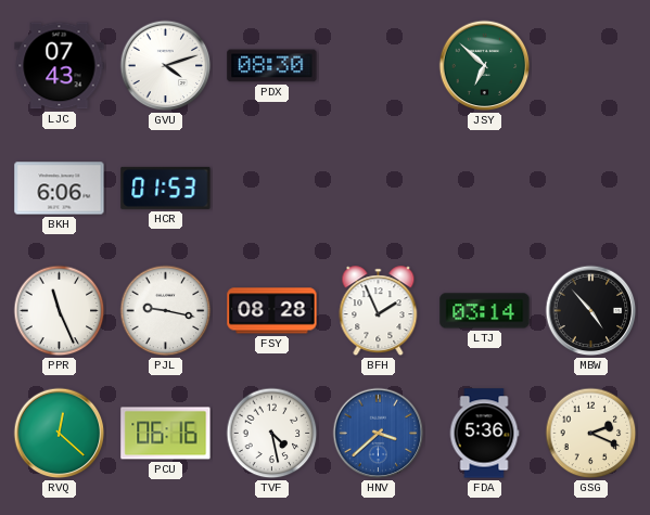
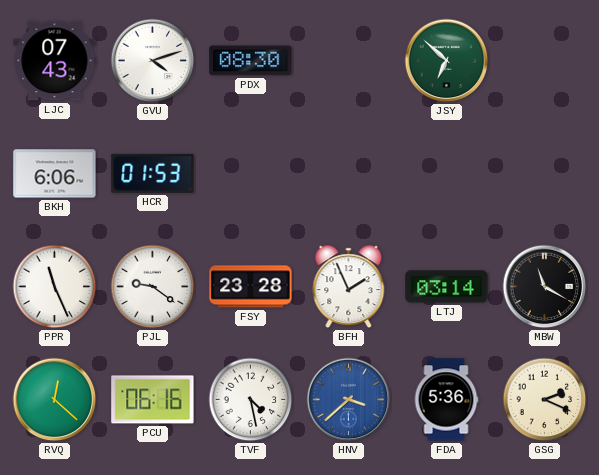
PJL: 9:17 -> 9:21
FSY: 08:28 -> 23:28
MBW: 4:53 -> 11:20
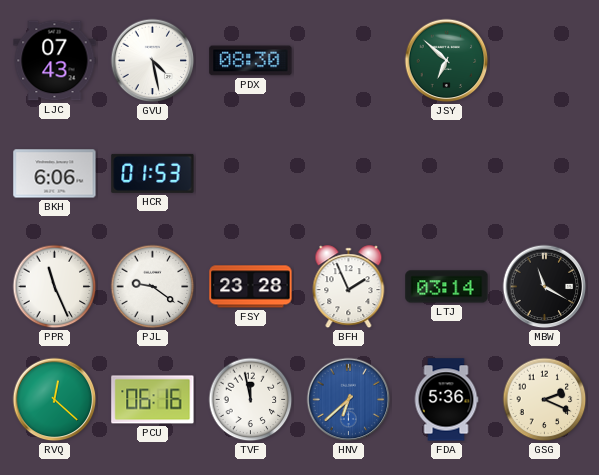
GVU: 4:12 -> 4:28
TVF: 4:28 -> 11:58
HNV: 3:38 -> 6:38
